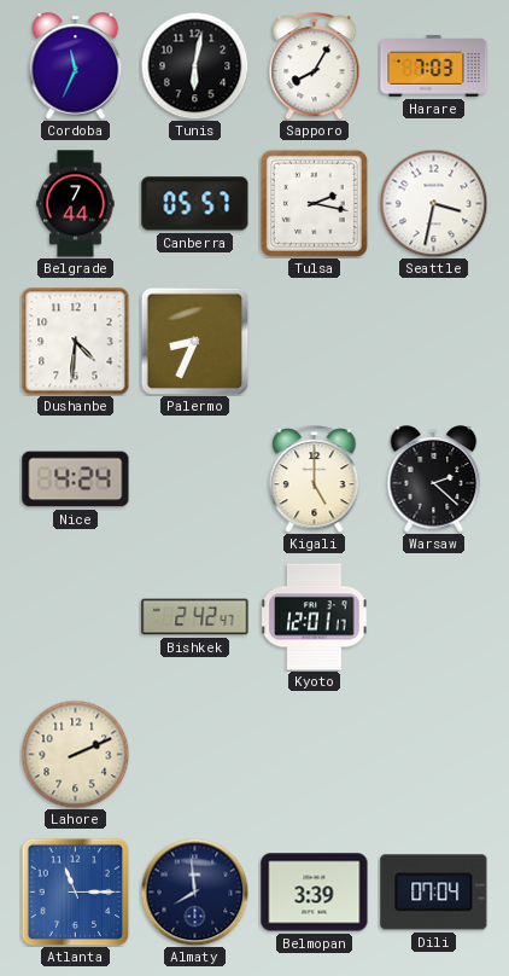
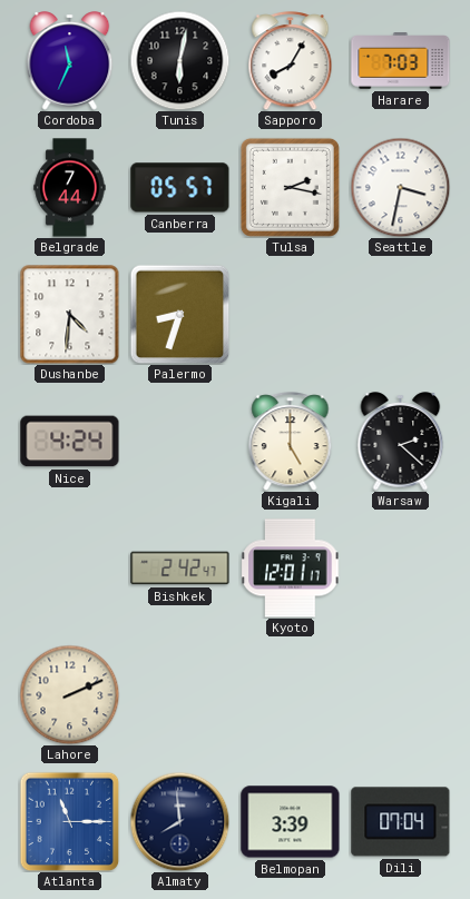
Palermo: 8:34 -> 8:33
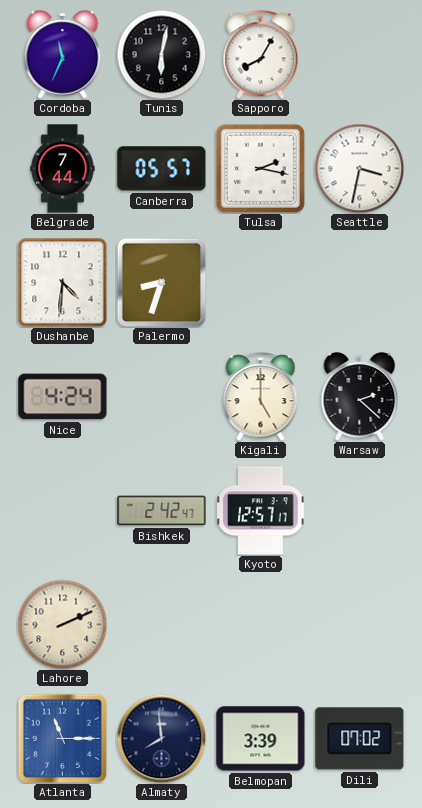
Harare: 7:03 -> none
Kyoto: 12:01 -> 12:57
Dili: 07:04 -> 07:02
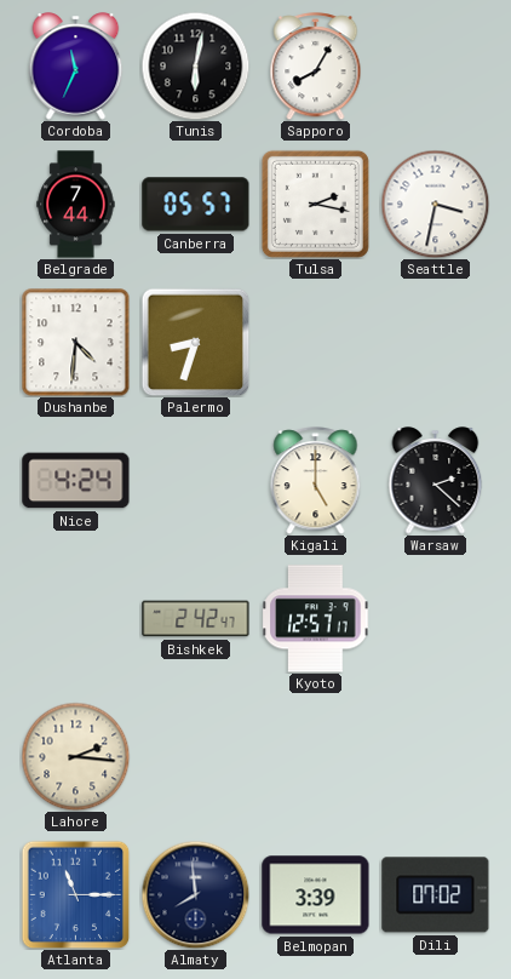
Lahore: 2:11 -> 2:16
